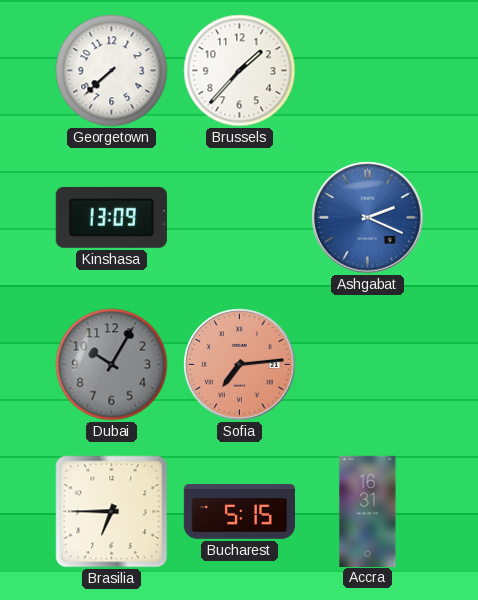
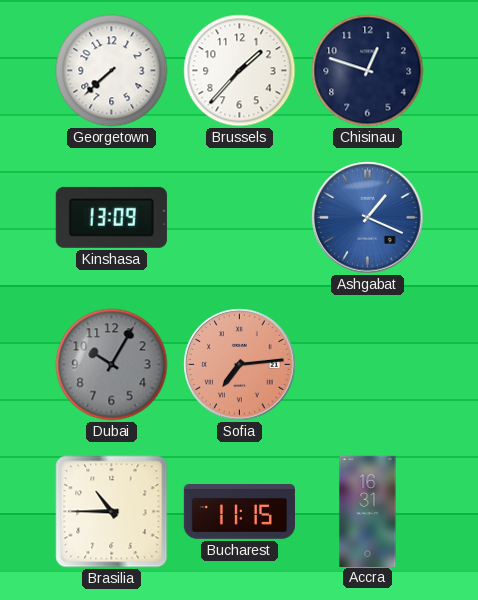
Chisinau: none -> 12:48
Ashgabat: 2:19 -> 1:19
Brasilia: 6:45 -> 10:45
Bucharest: 5:15 -> 11:15
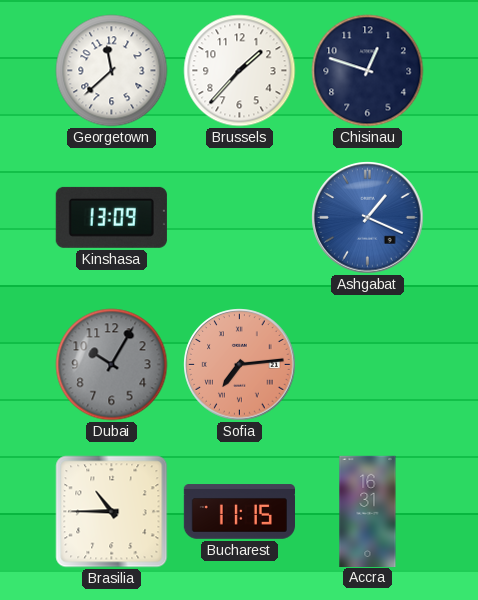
Georgetown: 7:38 -> 11:38
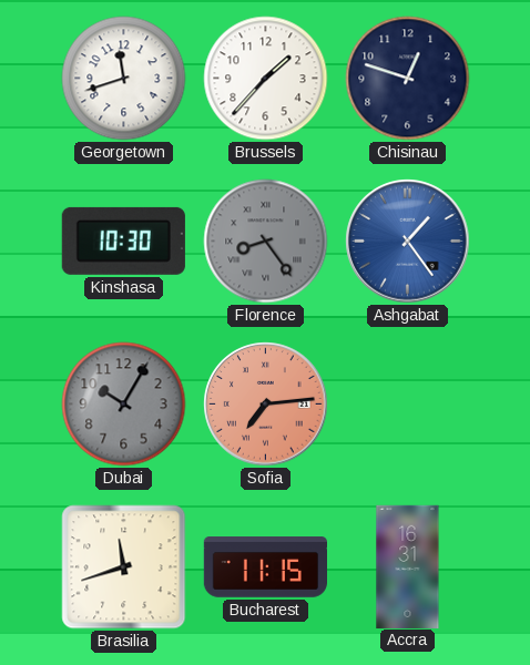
Georgetown: 11:38 -> 11:42
Kinshasa: 13:09 -> 10:30
Florence: none -> 8:24
Ashgabat: 1:19 -> 1:24
Brasilia: 10:45 -> 11:42
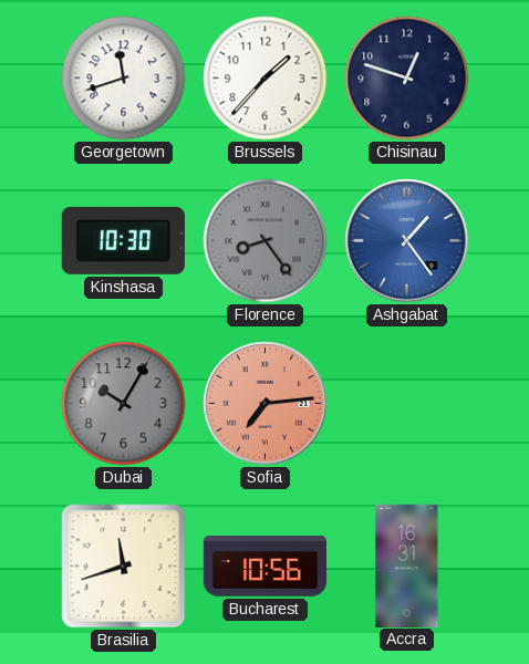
Bucharest: 11:15 -> 10:56
